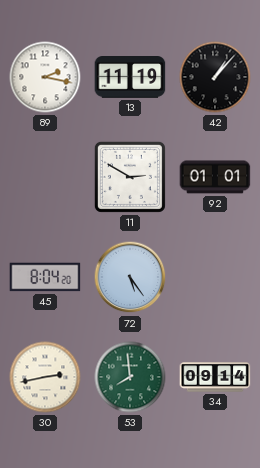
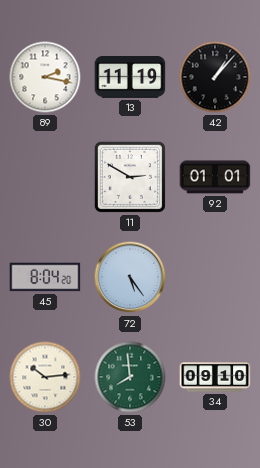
30: 2:43 -> 10:14
34: 09:14 -> 09:10
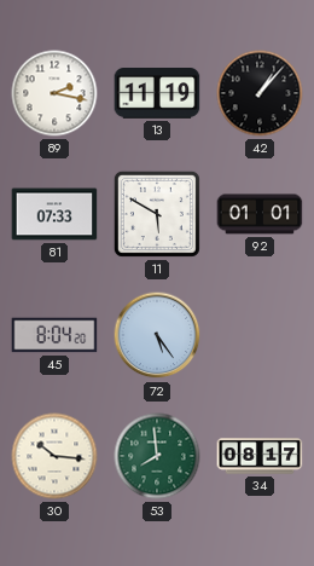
81: none -> 07:33
11: 2:50 -> 5:50
30: 10:14 -> 10:16
34: 09:10 -> 08:17
